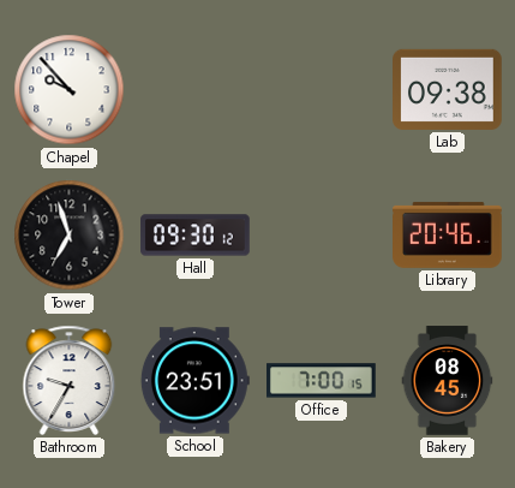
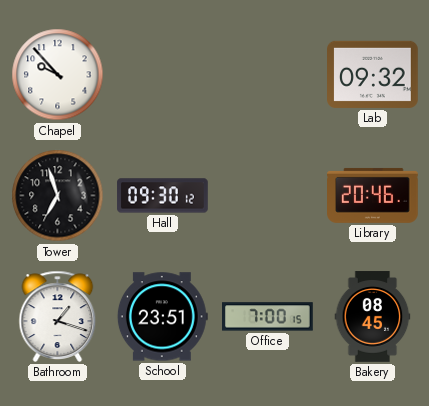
Lab: 09:38 -> 09:32
Bathroom: 9:35 -> 1:18
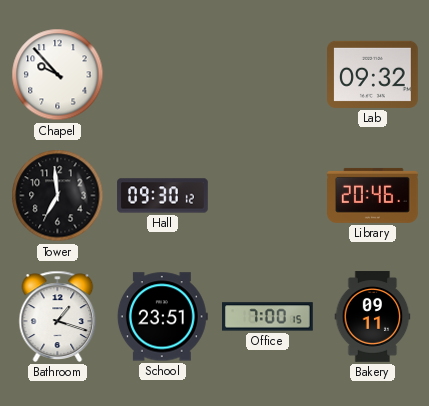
Tower: 6:57 -> 6:59
Bakery: 08:45 -> 09:11
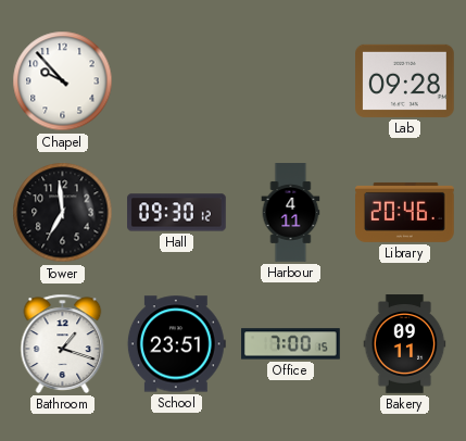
Lab: 09:32 -> 09:28
Harbour: none -> 4:11
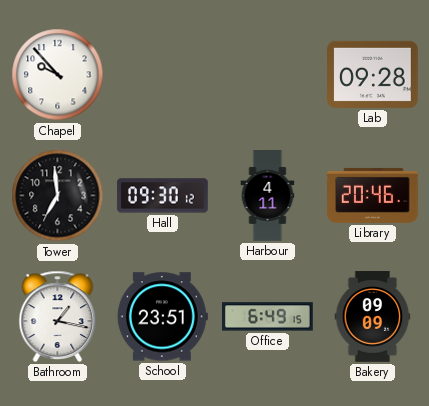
Bathroom: 1:18 -> 1:17
Office: 7:00 -> 6:49
Bakery: 09:11 -> 09:09
